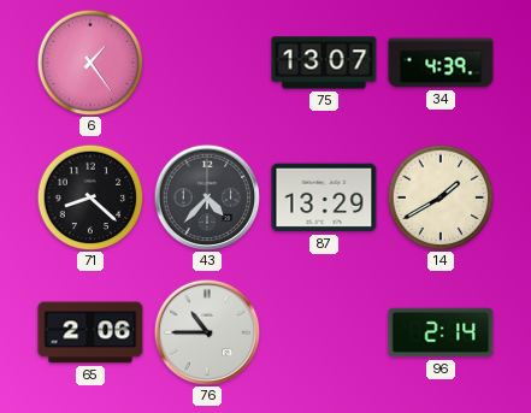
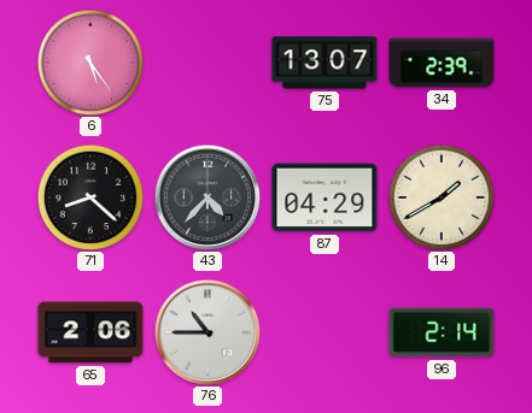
6: 1:24 -> 5:24
34: 4:39 -> 2:39
87: 13:29 -> 04:29
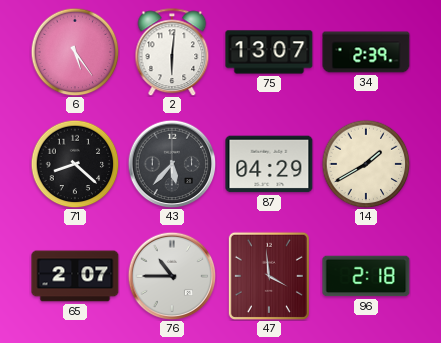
2: none -> 6:01
43: 4:37 -> 5:37
65: 2:06 -> 2:07
47: none -> 3:59
96: 2:14 -> 2:18
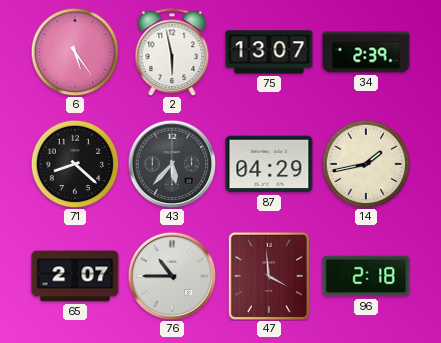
2: 6:01 -> 5:58
14: 1:40 -> 1:43
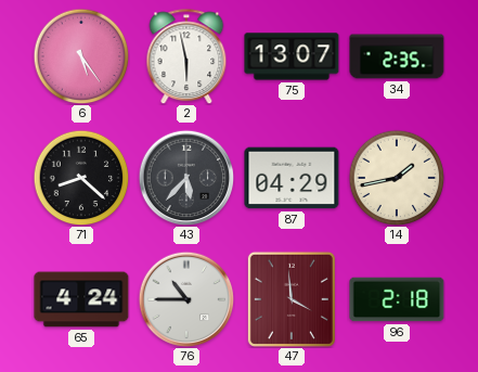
34: 2:39 -> 2:35
65: 2:07 -> 4:24
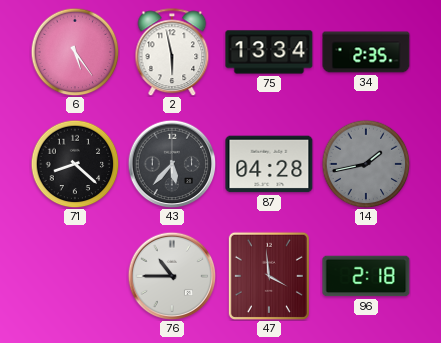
75: 13:07 -> 13:34
87: 04:29 -> 04:28
14 dial: cream -> grey
65: 4:24 -> none
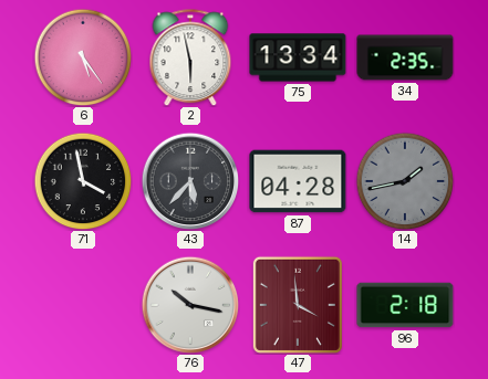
71: 8:22 -> 3:58
76: 10:45 -> 10:17
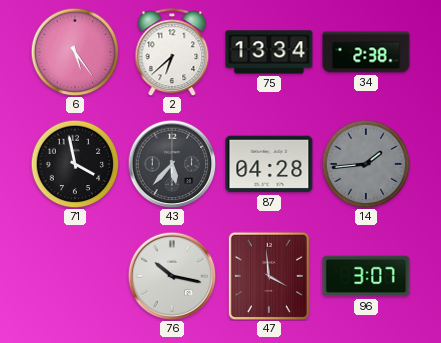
2: 5:58 -> 6:38
34: 2:35 -> 2:38
14: 1:43 -> 1:44
96: 2:18 -> 3:07
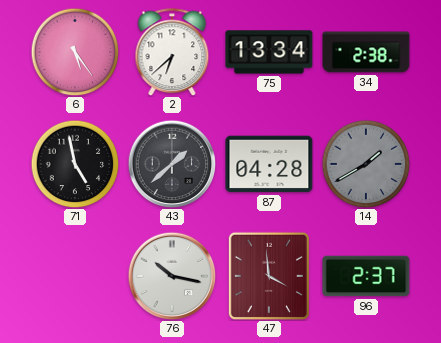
71: 3:58 -> 4:58
43: 5:37 -> 1:38
14: 1:44 -> 1:40
96: 3:07 -> 2:37
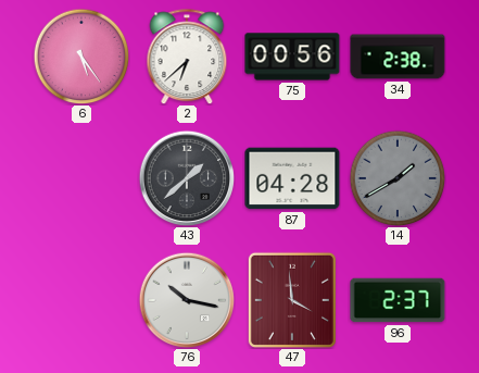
75: 13:34 -> 00:56
71: 4:58 -> none
